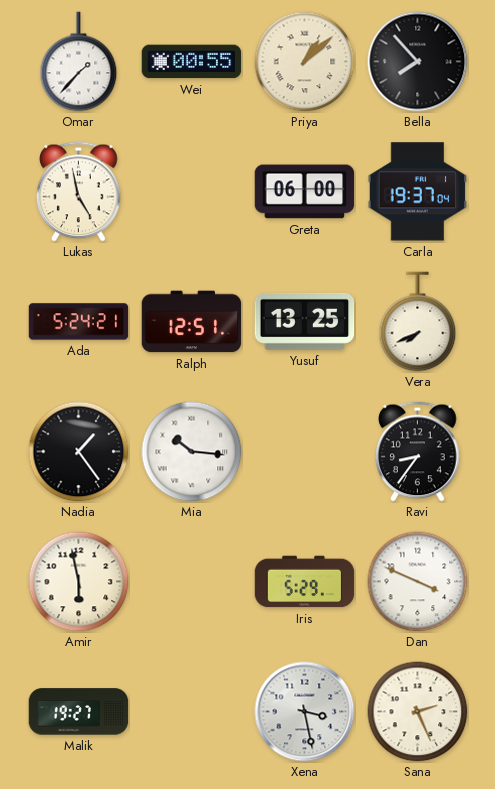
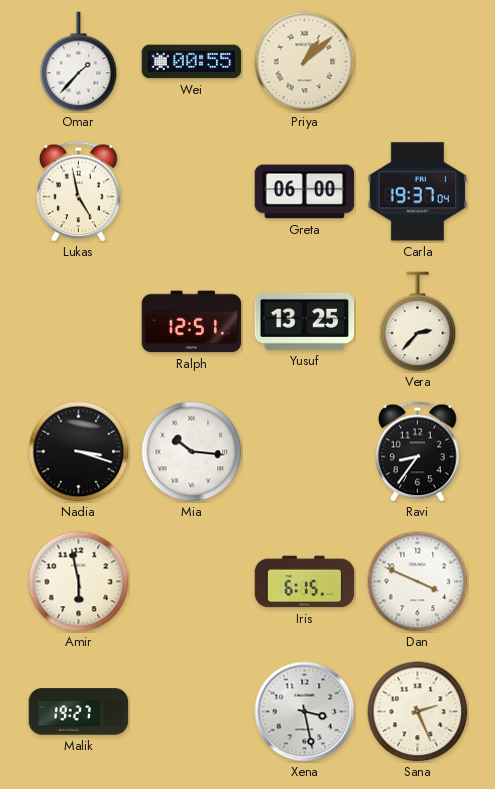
Bella: 7:53 -> none
Ada: 5:24 -> none
Vera: 7:41 -> 2:37
Nadia: 1:24 -> 3:18
Iris: 5:29 -> 6:15
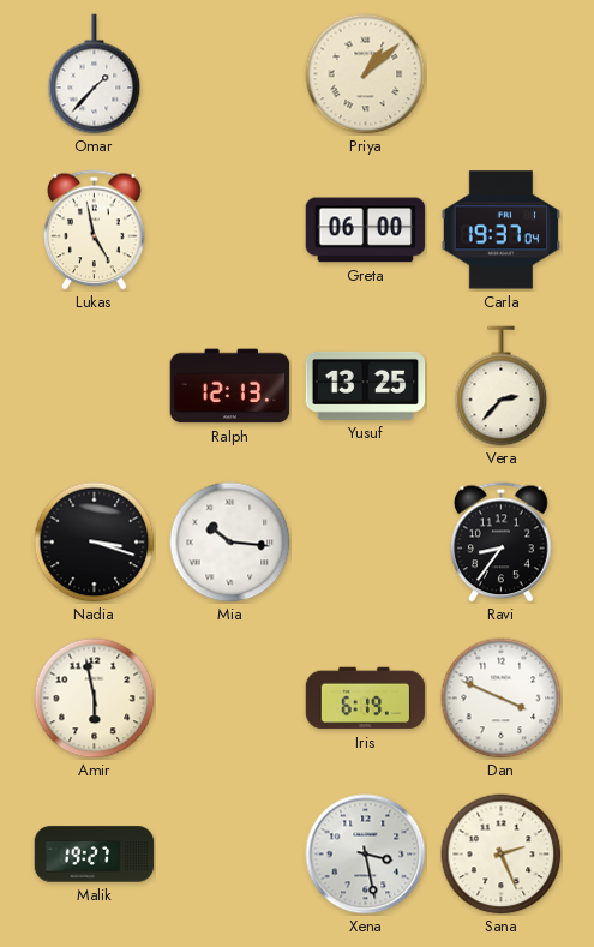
Wei: 00:55 -> none
Ralph: 12:51 -> 12:13
Iris: 6:15 -> 6:19
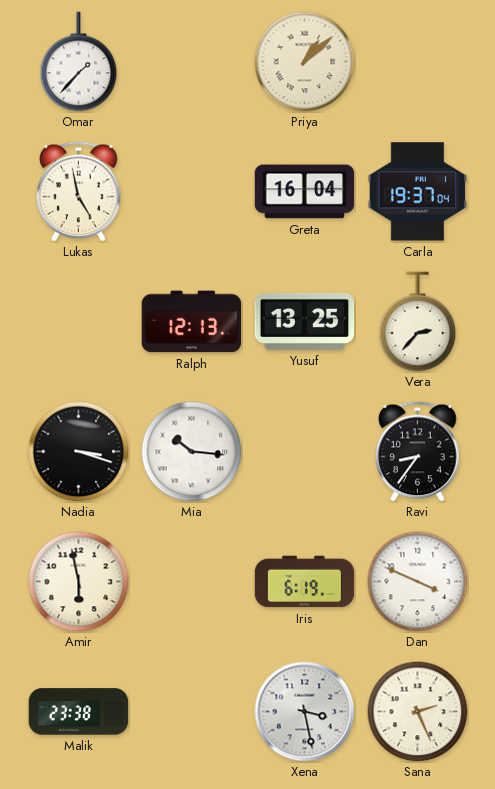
Greta: 06:00 -> 16:04
Malik: 19:27 -> 23:38
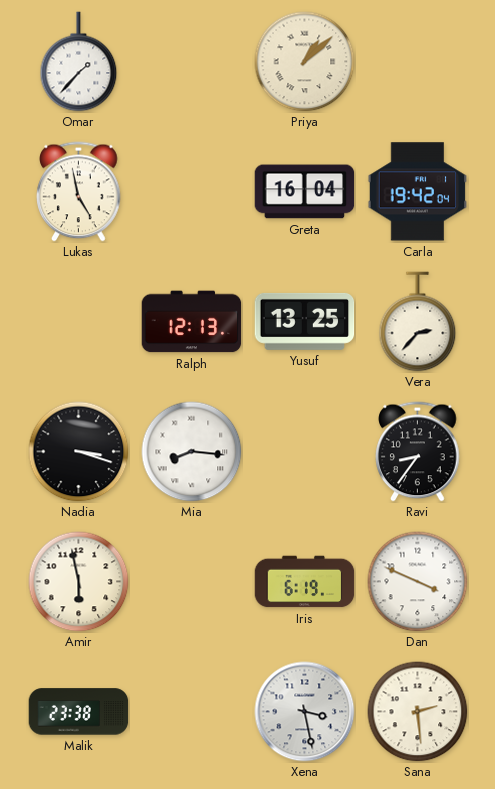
Carla: 19:37 -> 19:42
Mia: 10:16 -> 8:16
Sana: 2:26 -> 2:29
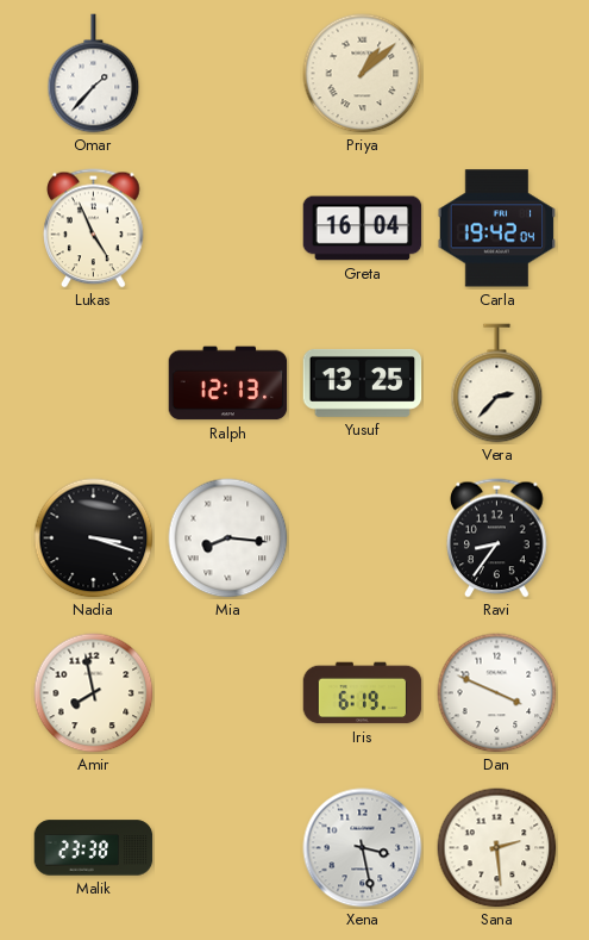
Lukas: 4:58 -> 4:56
Amir: 5:58 -> 7:58
